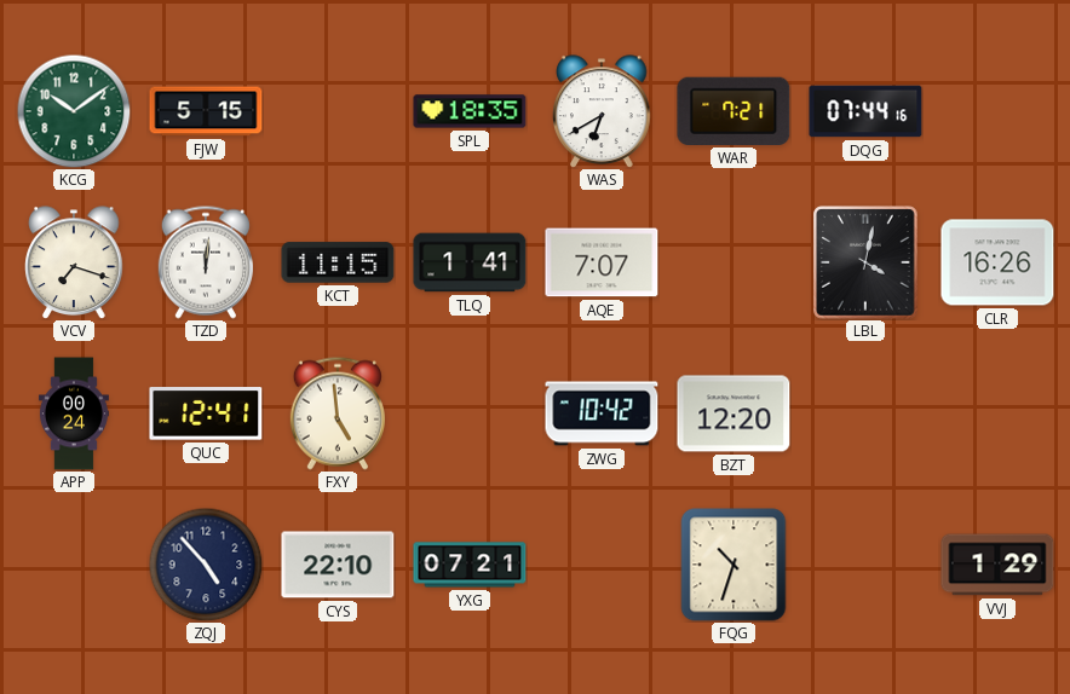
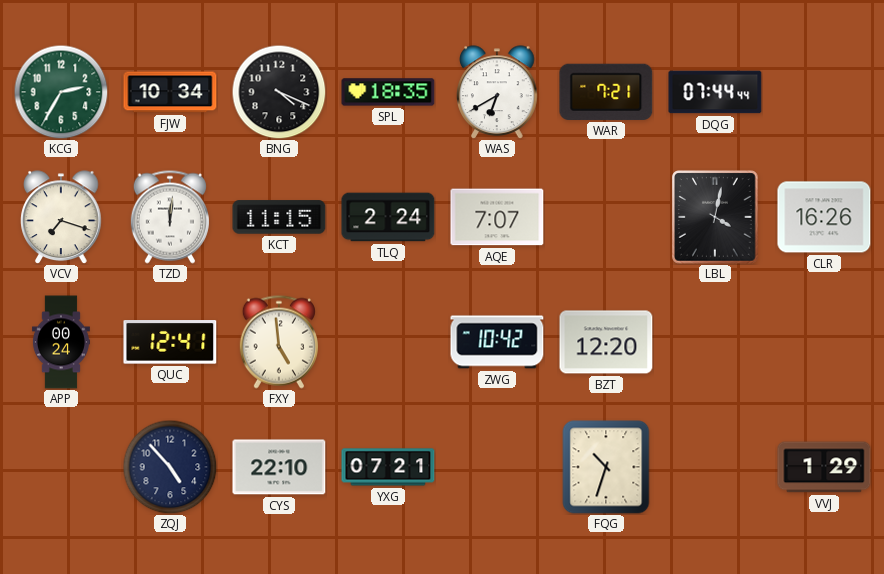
KCG: 10:09 -> 2:35
FJW: 5:15 -> 10:34
BNG: none -> 4:19
DQG: 07:44:16 -> 07:44:44
TLQ: 1:41 -> 2:24
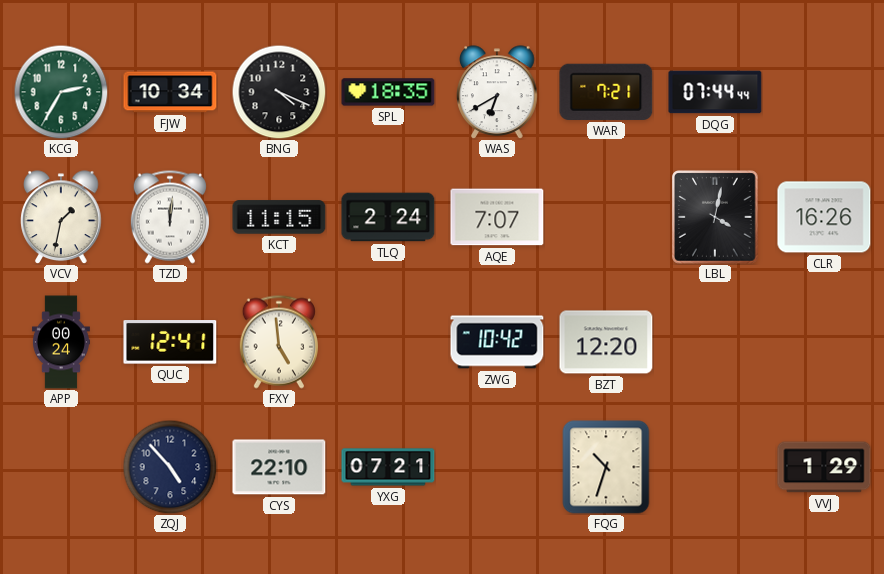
VCV: 7:18 -> 1:32
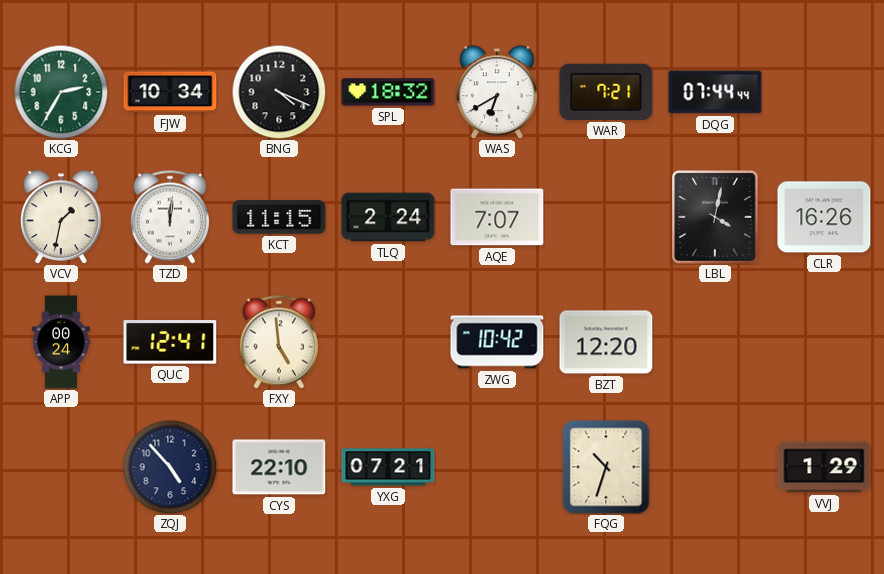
SPL: 18:35 -> 18:32
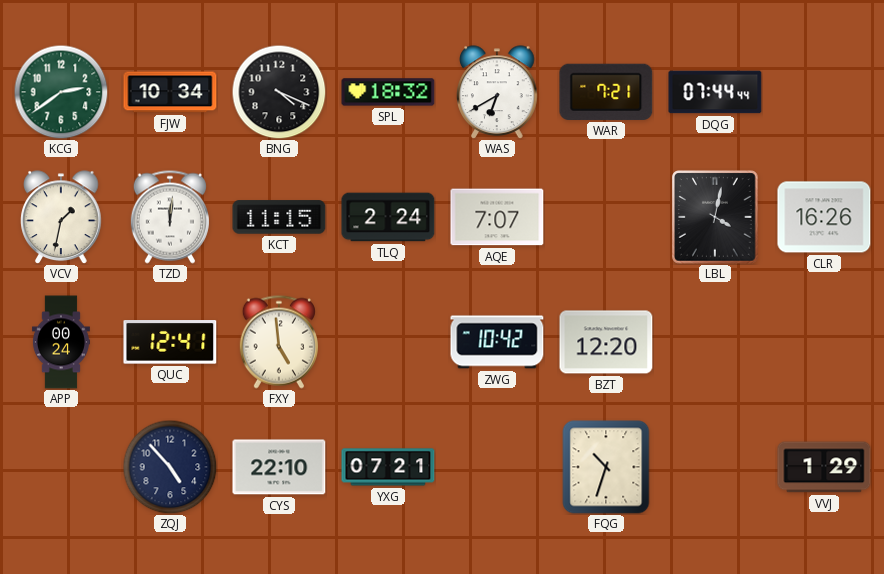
KCG: 2:35 -> 2:39
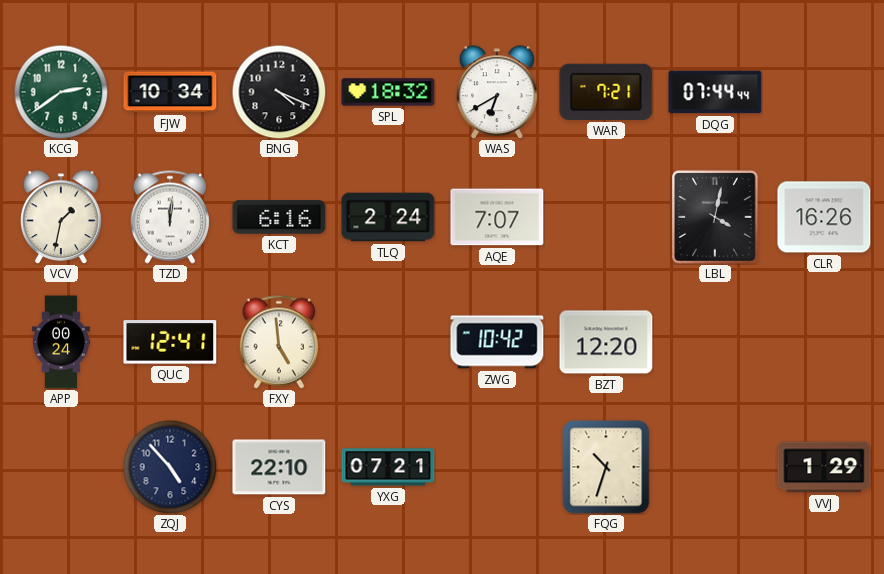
KCT: 11:15 -> 6:16
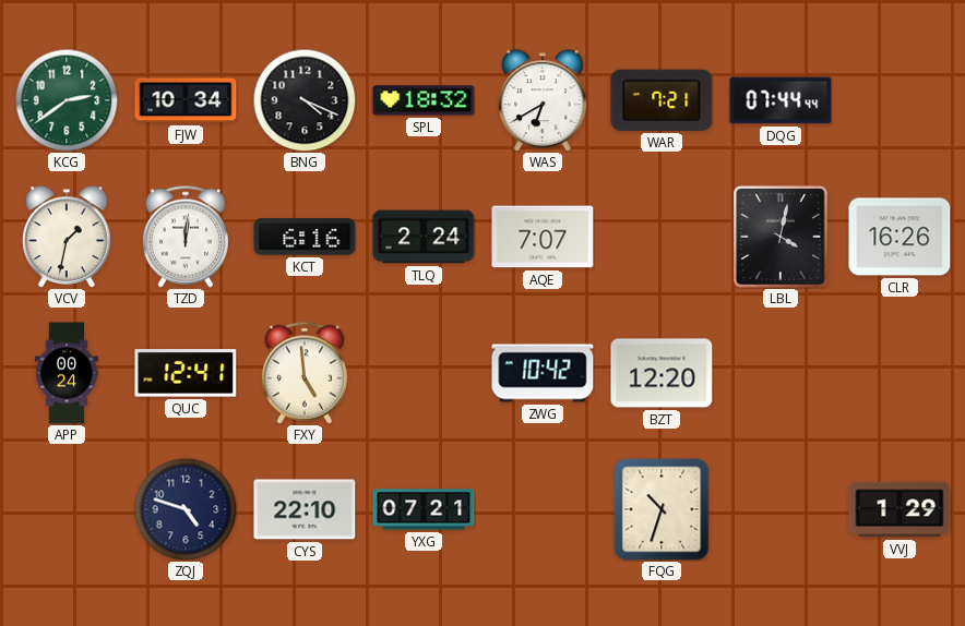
ZQJ: 4:53 -> 4:48
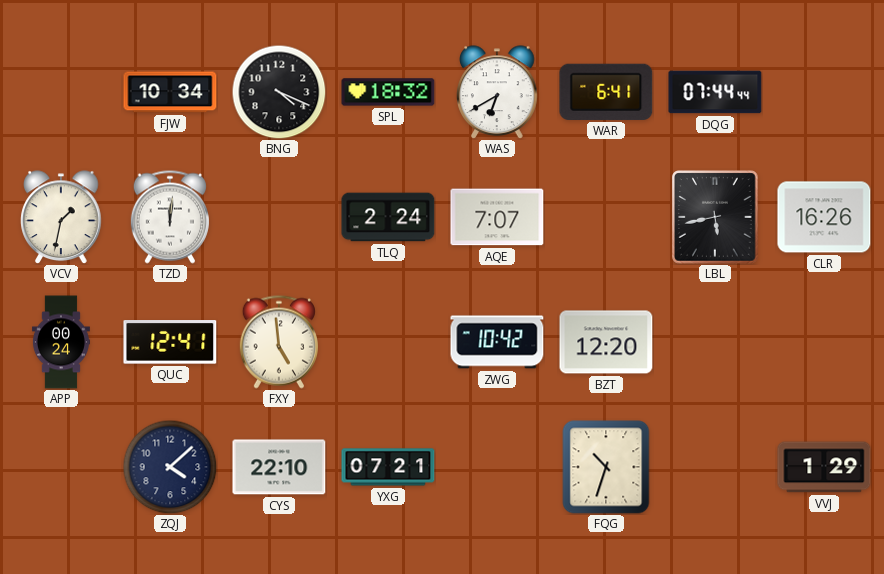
KCG: 2:39 -> none
WAR: 7:21 -> 6:41
KCT: 6:16 -> none
LBL: 4:02 -> 5:43
ZQJ: 4:48 -> 4:08
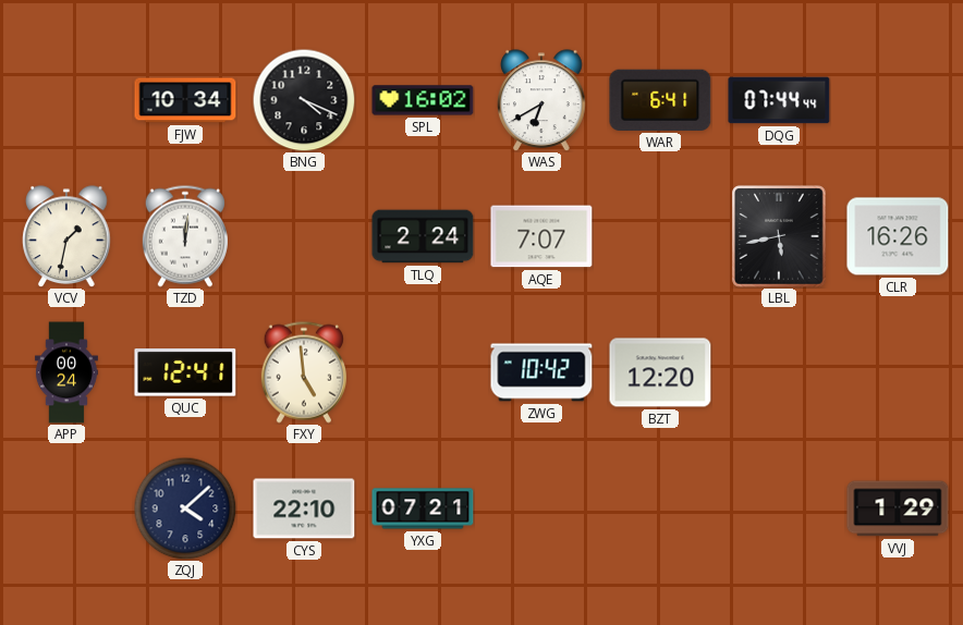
SPL: 18:32 -> 16:02
FQG: 10:33 -> none
